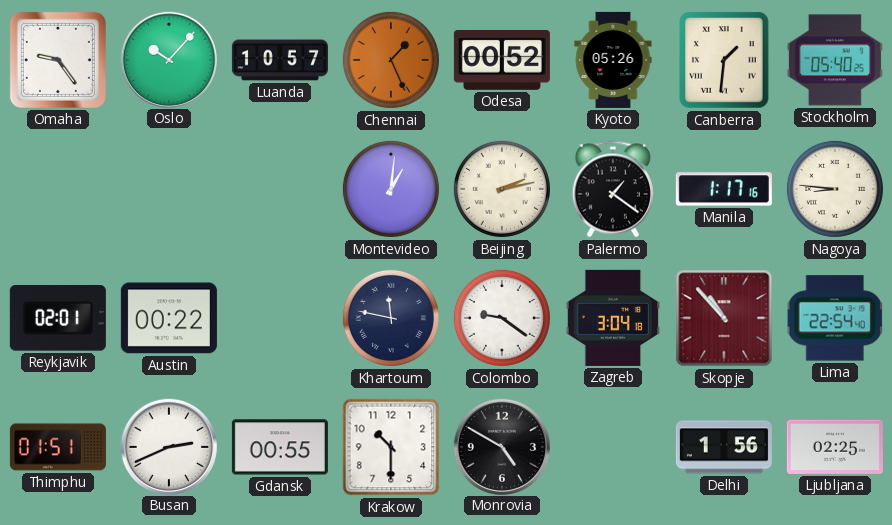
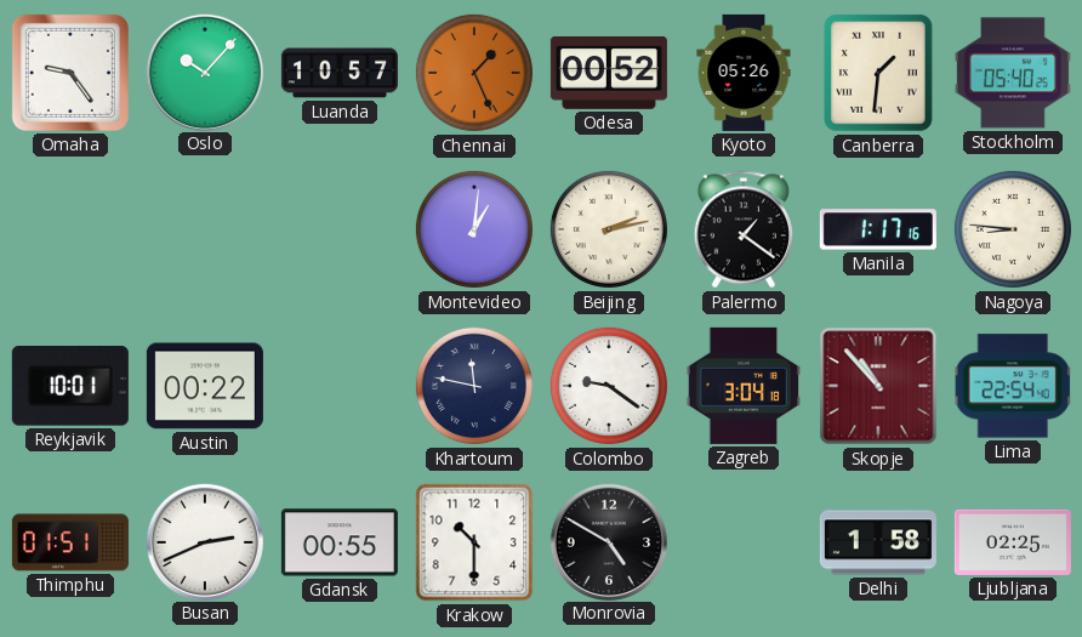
Reykjavik: 02:01 -> 10:01
Delhi: 1:56 -> 1:58
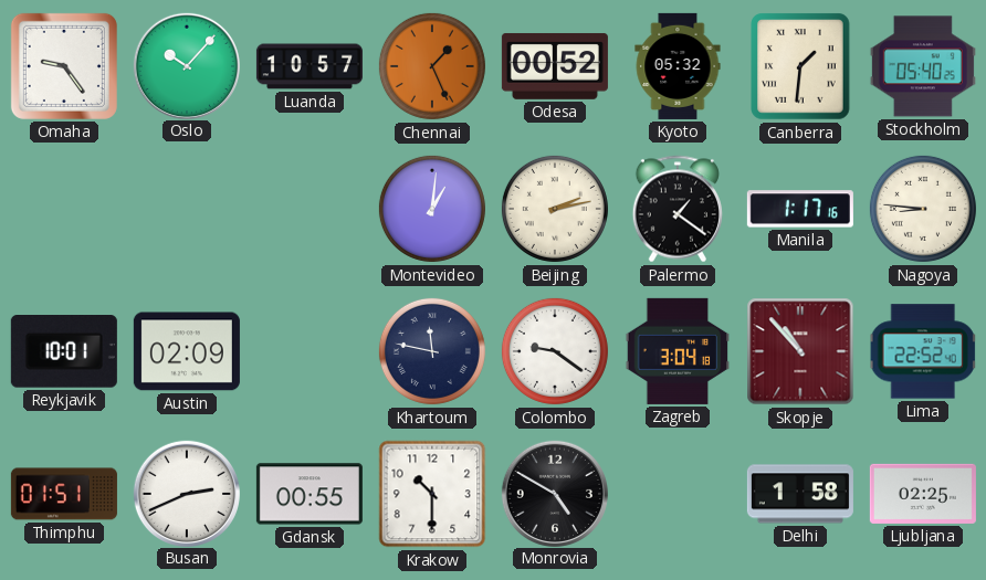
Kyoto: 05:26 -> 05:32
Austin: 00:22 -> 02:09
Lima: 22:54 -> 22:52
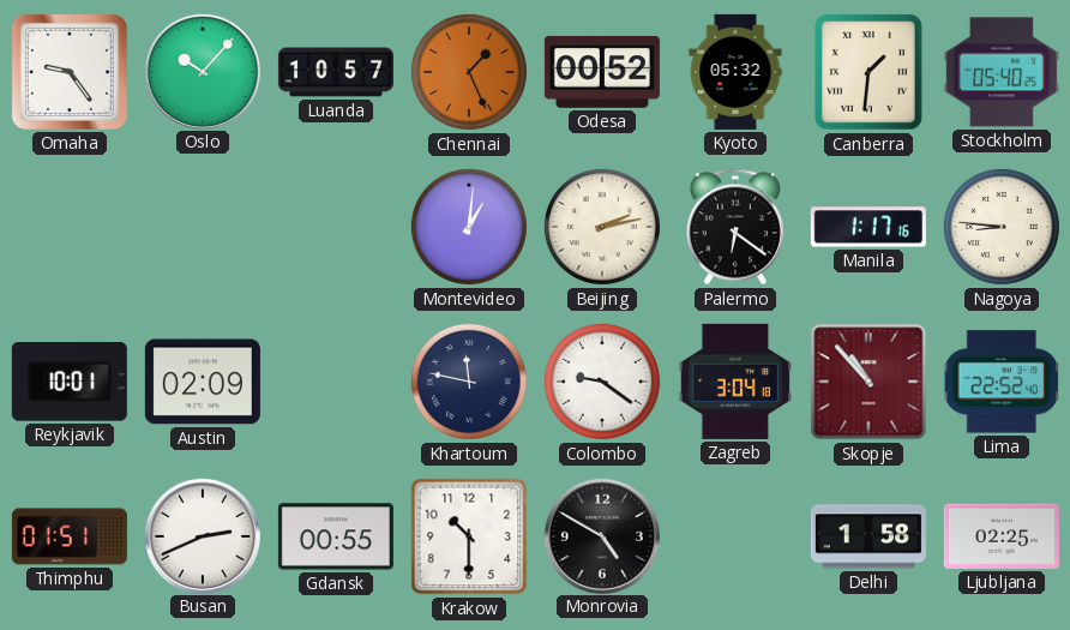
Palermo: 1:21 -> 6:21
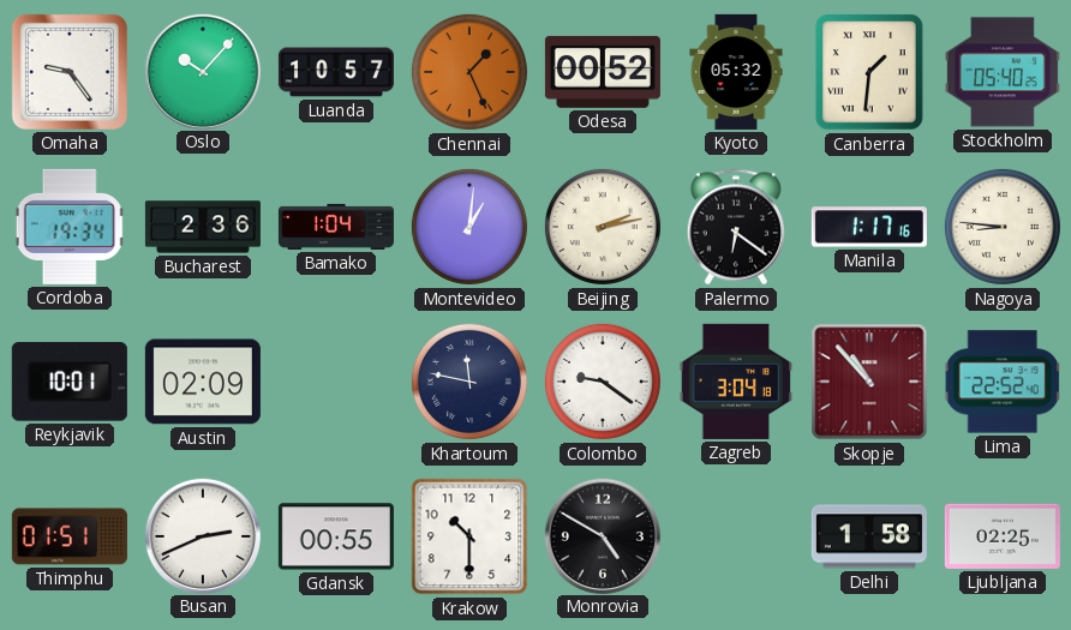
Cordoba: none -> 19:34
Bucharest: none -> 2:36
Bamako: none -> 1:04
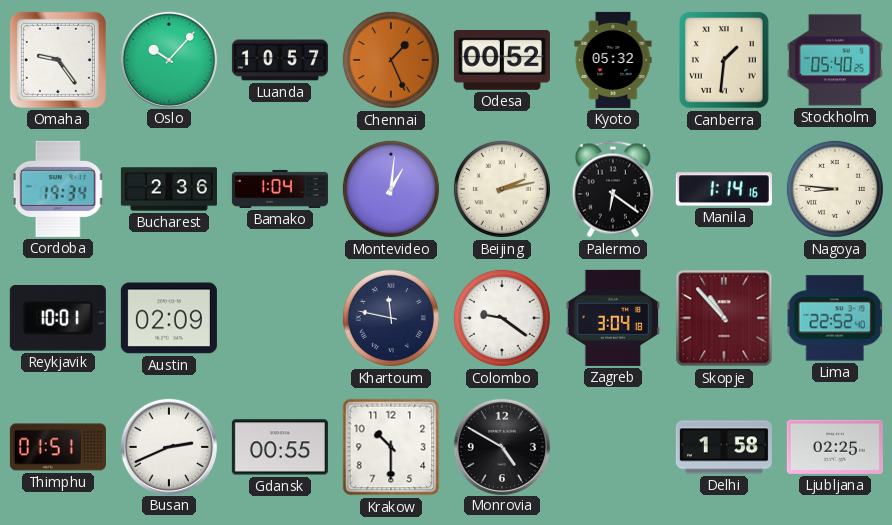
Manila: 1:17 -> 1:14
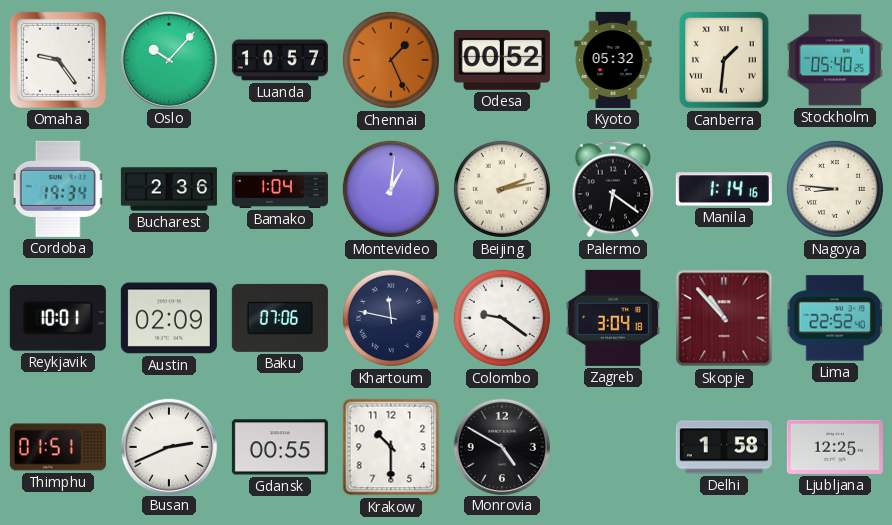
Baku: none -> 07:06
Ljubljana: 02:25 -> 12:25
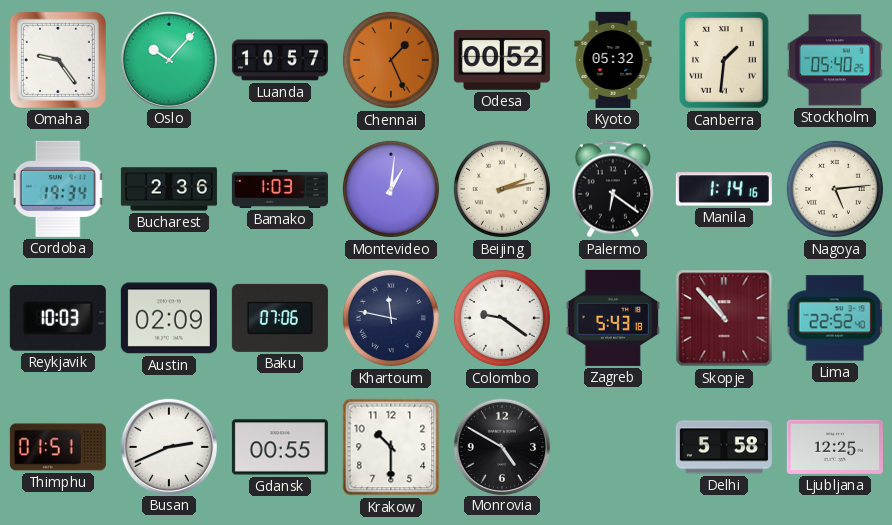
Bamako: 1:04 -> 1:03
Nagoya: 8:46 -> 5:14
Reykjavik: 10:01 -> 10:03
Zagreb: 3:04 -> 5:43
Delhi: 1:58 -> 5:58
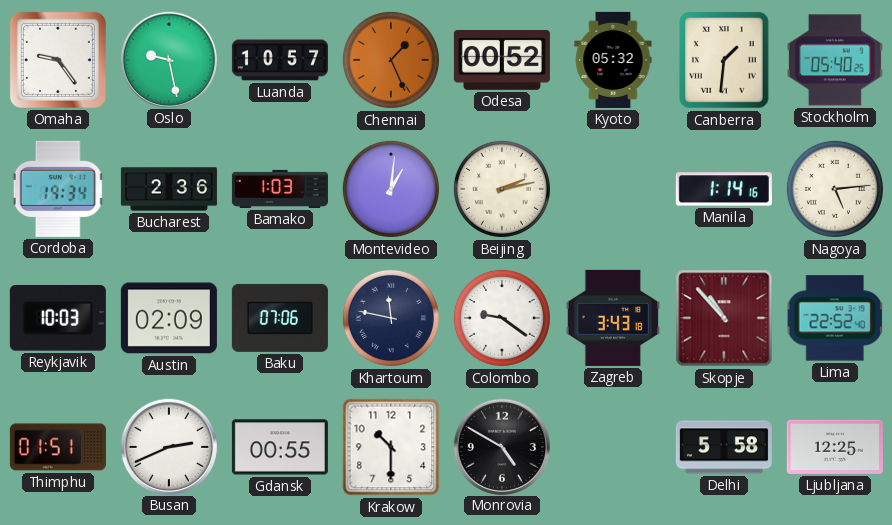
Oslo: 10:07 -> 9:28
Palermo: 6:21 -> none
Zagreb: 5:43 -> 3:43
